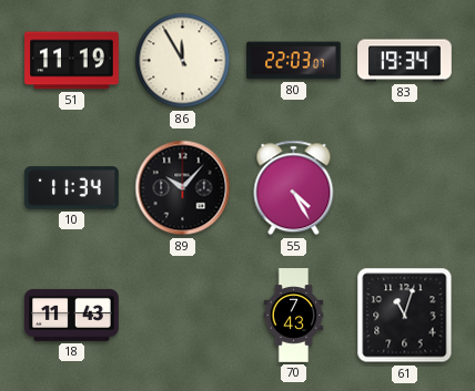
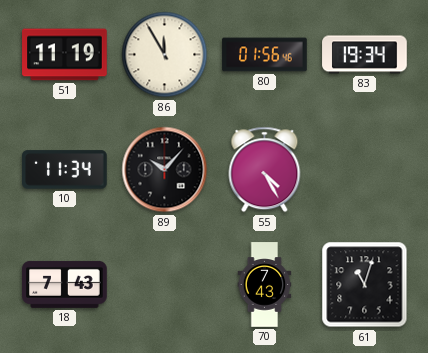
80: 22:03 -> 01:56
18: 11:43 -> 7:43
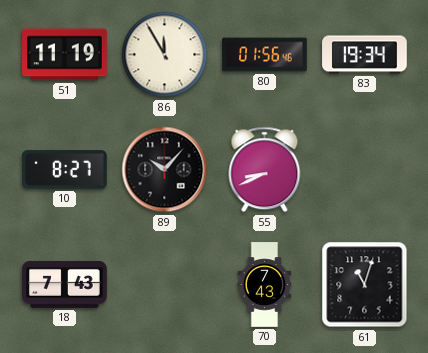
10: 11:34 -> 8:27
55: 4:25 -> 8:41
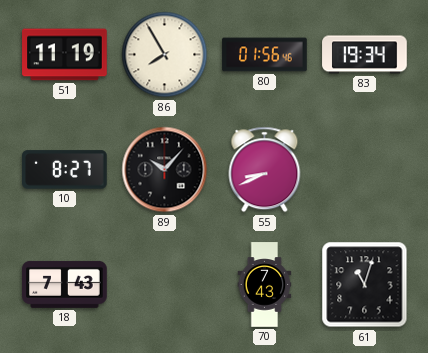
86: 11:55 -> 7:55
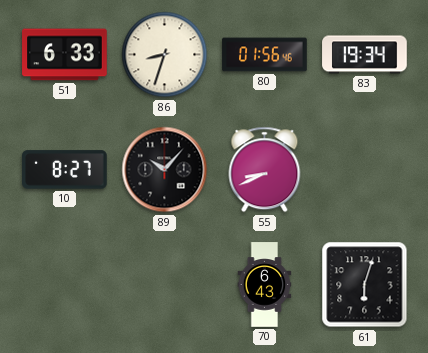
51: 11:19 -> 6:33
86: 7:55 -> 8:33
18: 7:43 -> none
70: 7:43 -> 6:43
61: 11:03 -> 6:03
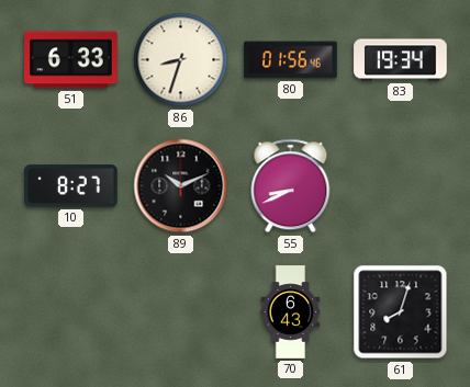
89: 10:07 -> 10:11
61: 6:03 -> 8:03
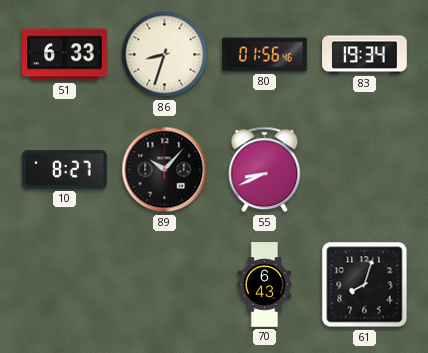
89: 10:11 -> 10:07
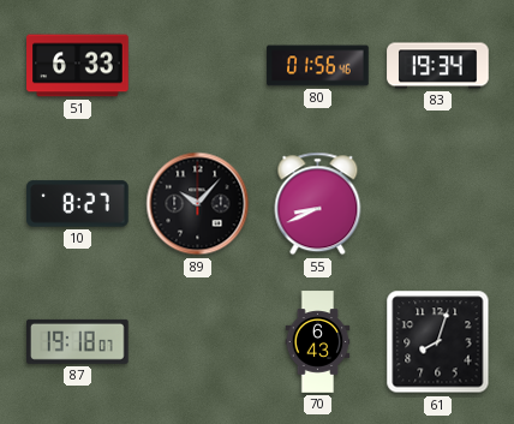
86: 8:33 -> none
87: none -> 19:18
